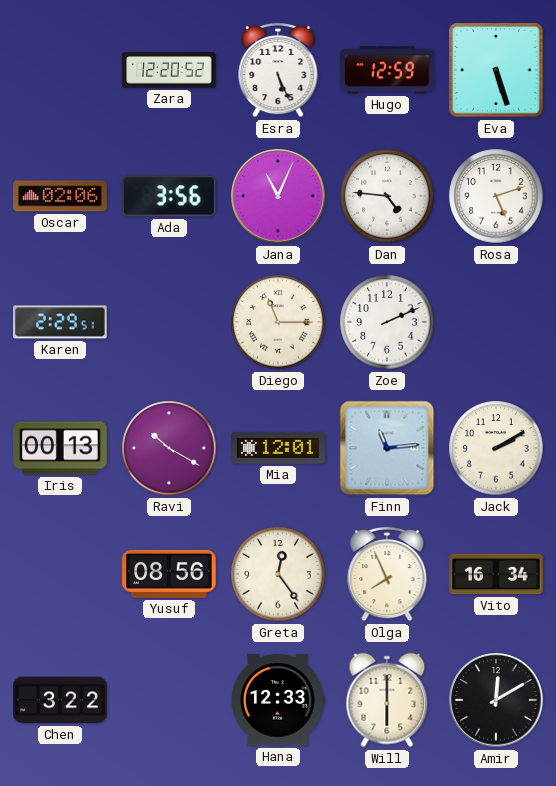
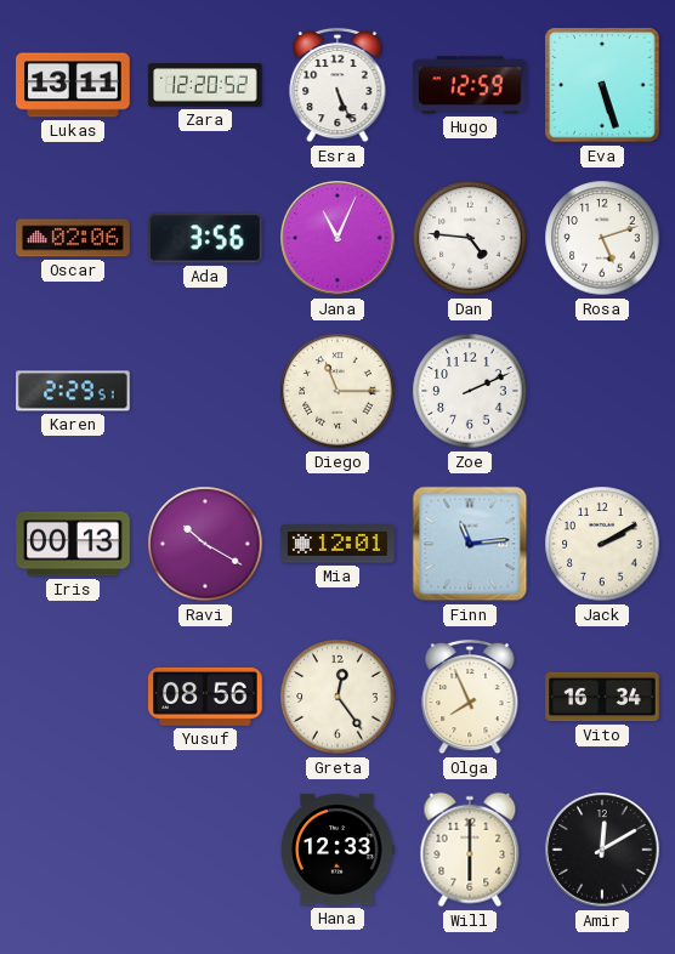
Lukas: none -> 13:11
Chen: 3:22 -> none
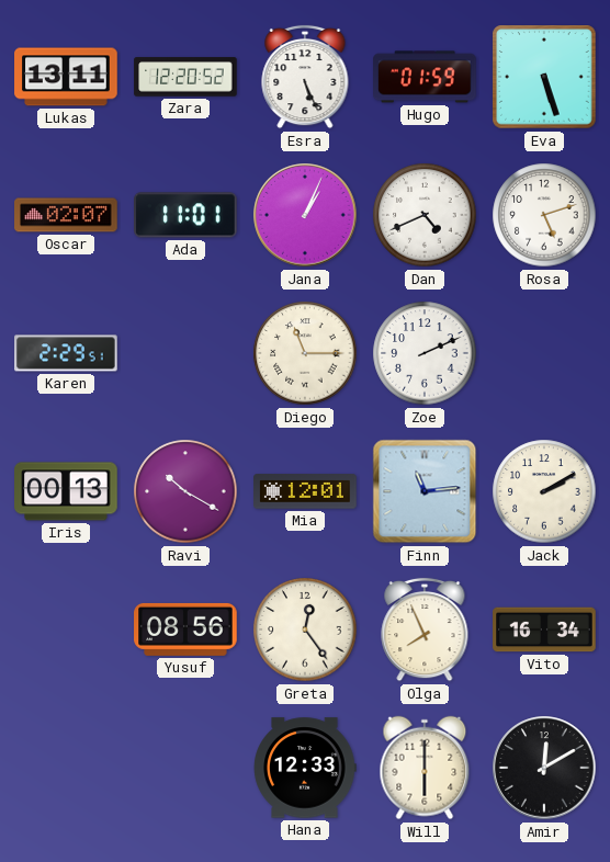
Hugo: 12:59 -> 01:59
Oscar: 02:06 -> 02:07
Ada: 3:56 -> 11:01
Jana: 11:04 -> 1:04
Dan: 4:46 -> 4:41
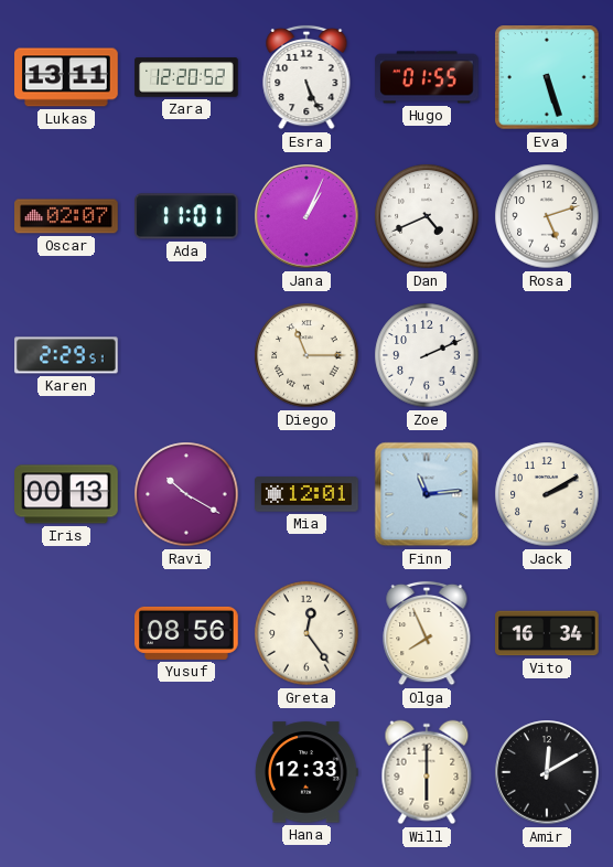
Hugo: 01:59 -> 01:55
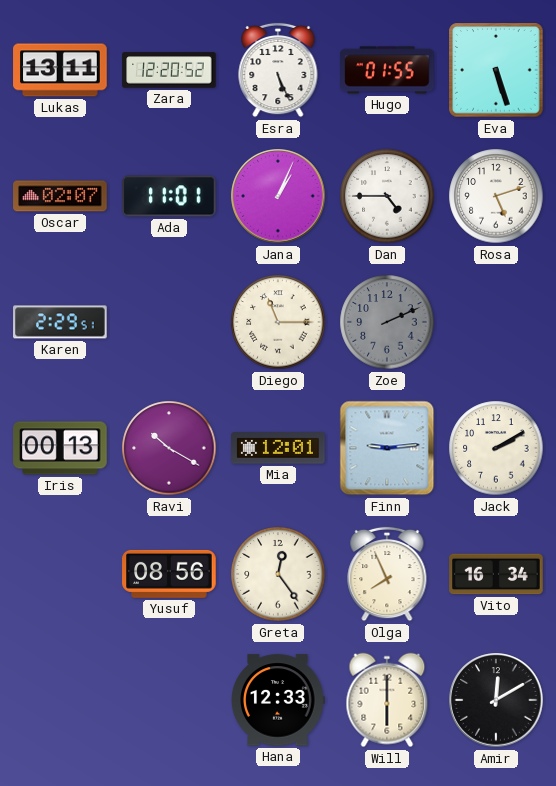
Dan: 4:41 -> 4:45
Zoe dial: white -> grey
Finn: 11:14 -> 9:14
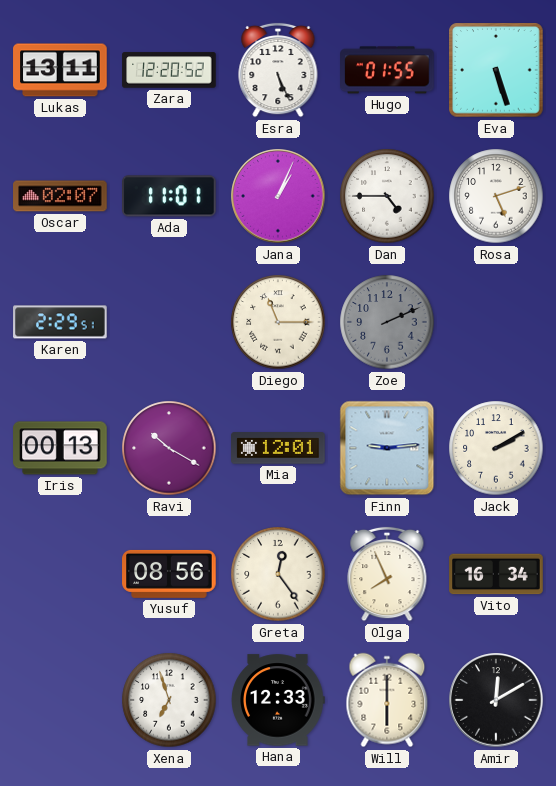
Xena: none -> 6:57
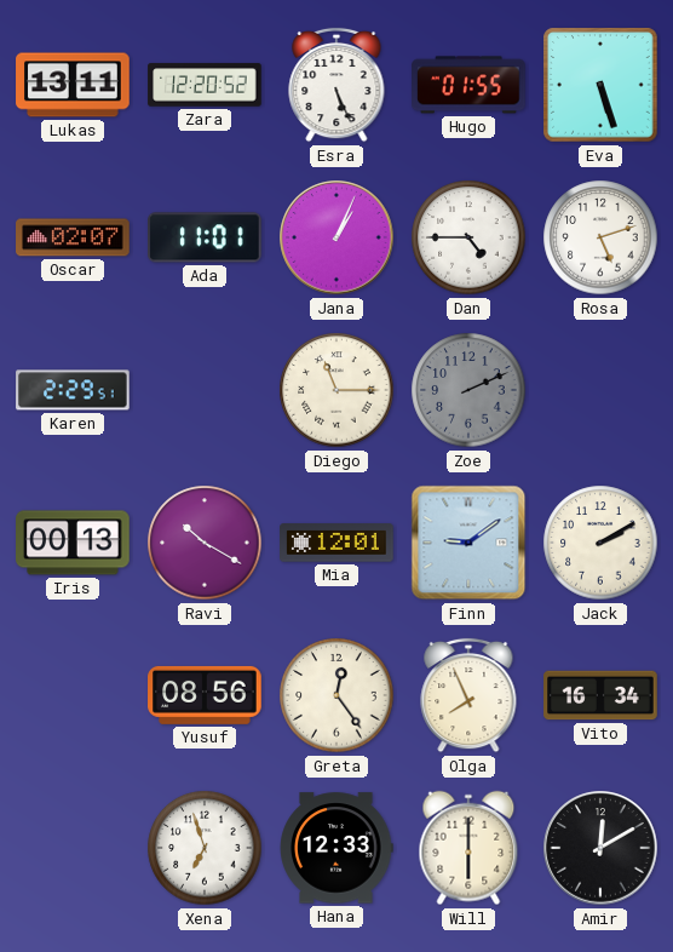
Finn: 9:14 -> 9:09
